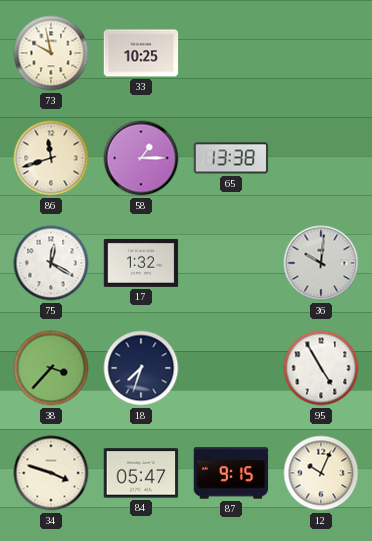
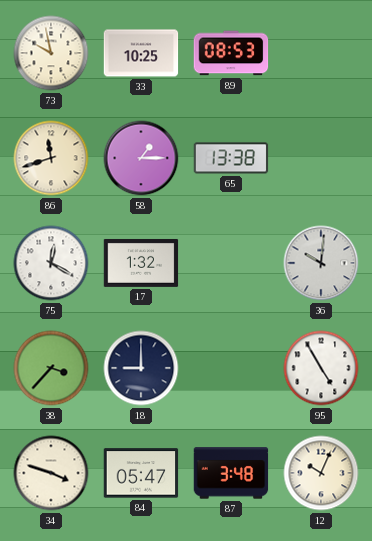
89: none -> 08:53
18: 7:33 -> 9:00
87: 9:15 -> 3:48
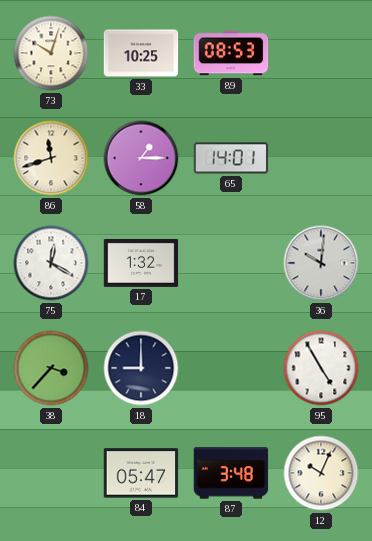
73: 9:58 -> 10:03
65: 13:38 -> 14:01
34: 3:48 -> none
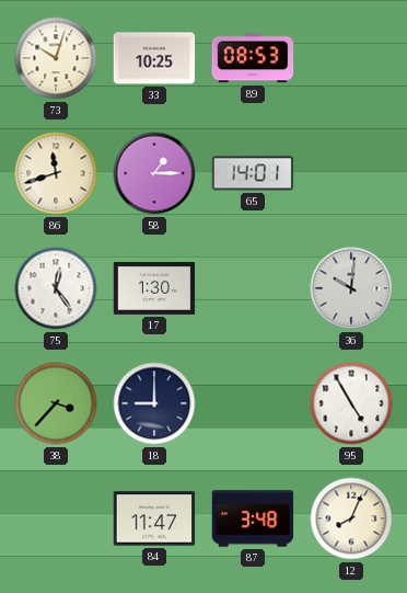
75: 12:20 -> 12:24
17: 1:32 -> 1:30
84: 05:47 -> 11:47
12: 10:04 -> 8:04
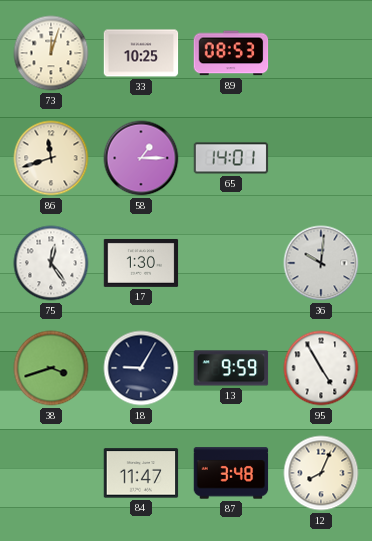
73: 10:03 -> 12:03
38: 3:37 -> 3:42
18: 9:00 -> 9:05
13: none -> 9:59
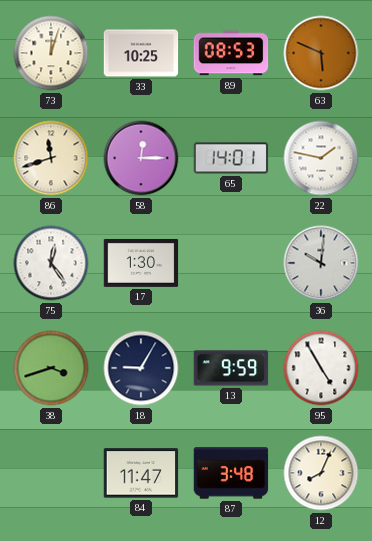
63: none -> 5:49
58: 1:15 -> 12:15
22: none -> 1:47
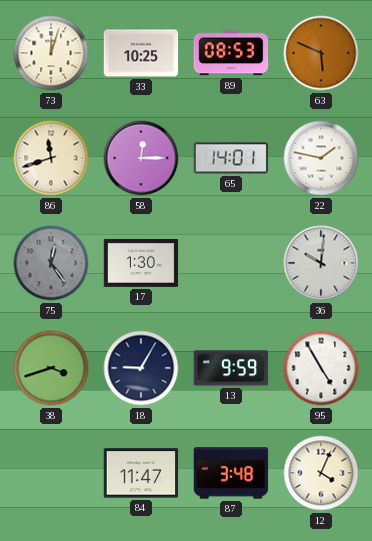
75 dial: white -> grey
12: 8:04 -> 4:04
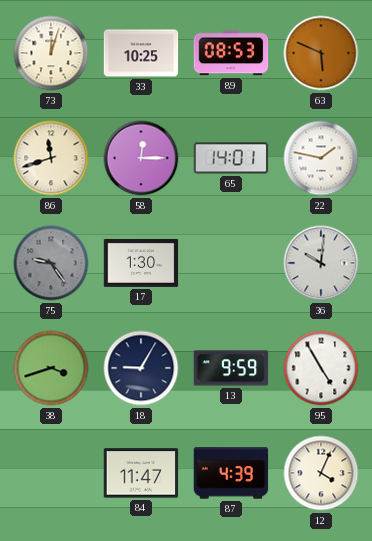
75: 12:24 -> 9:24
87: 3:48 -> 4:39
